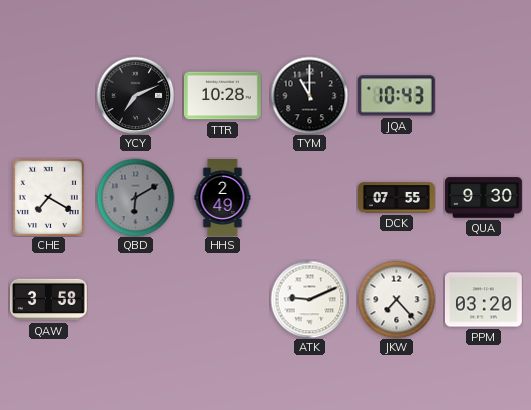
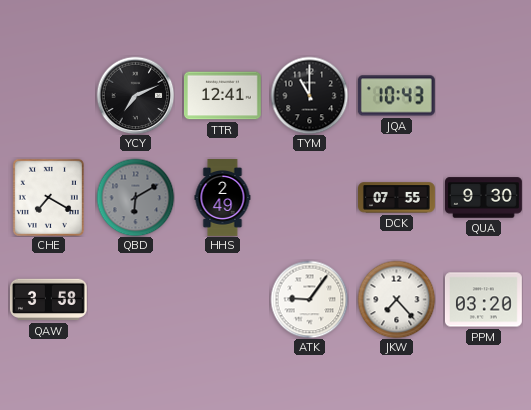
TTR: 10:28 -> 12:41
ATK: 9:11 -> 9:06
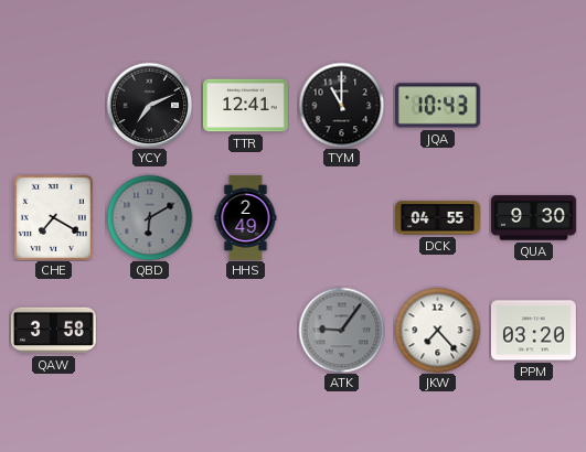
DCK: 07:55 -> 04:55
ATK dial: white -> grey
